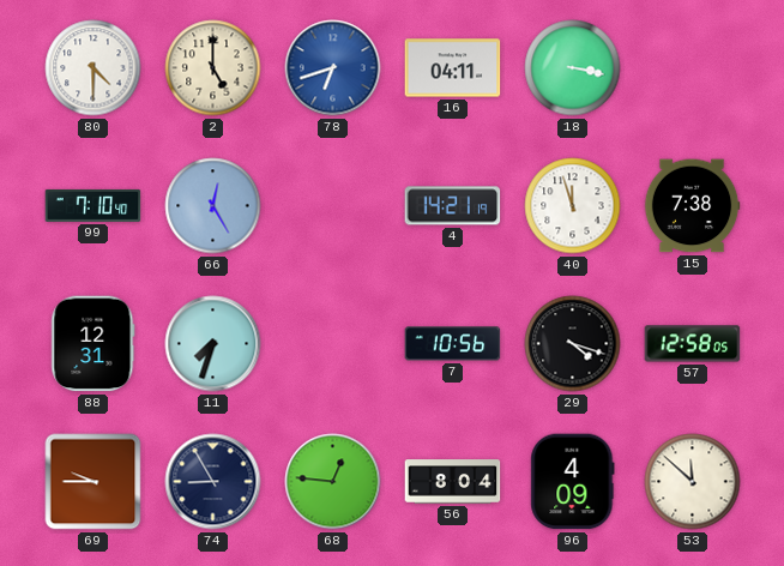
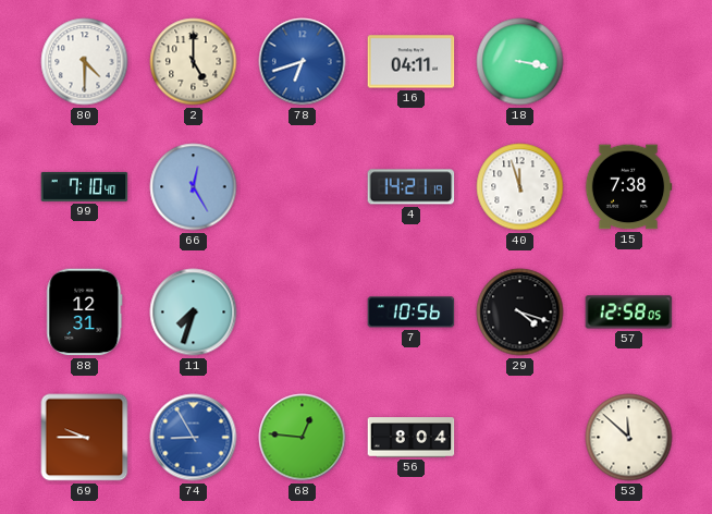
74 dial: navy -> blue
96: 4:09 -> none
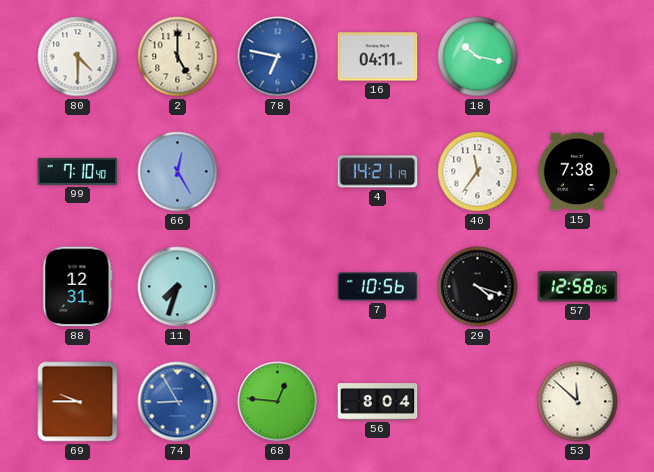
78: 6:42 -> 6:47
18: 3:17 -> 10:17
40: 11:57 -> 11:36
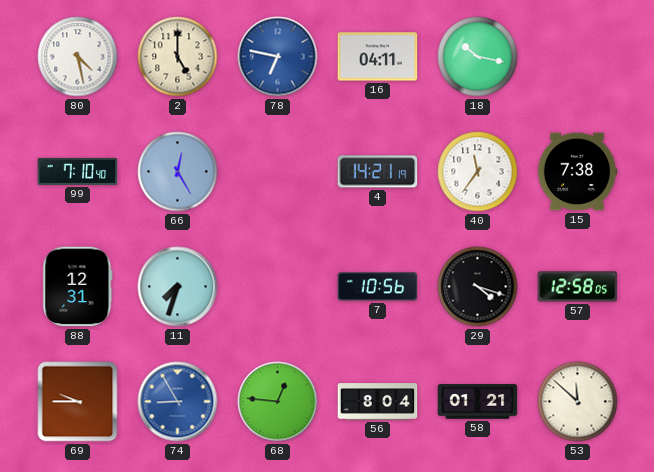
80: 4:30 -> 4:28
58: none -> 01:21
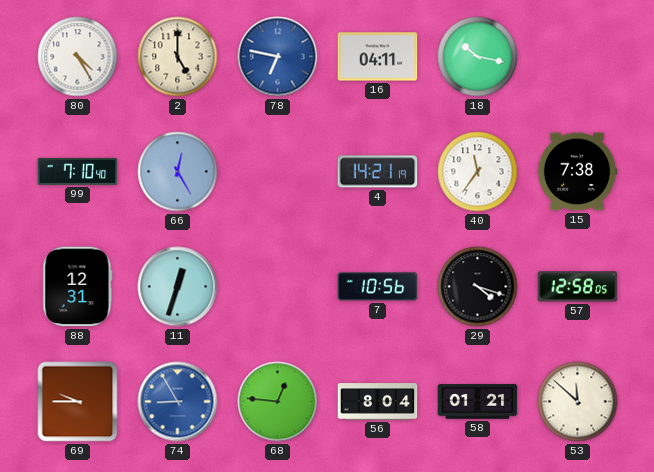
80: 4:28 -> 4:25
11: 7:33 -> 12:33
